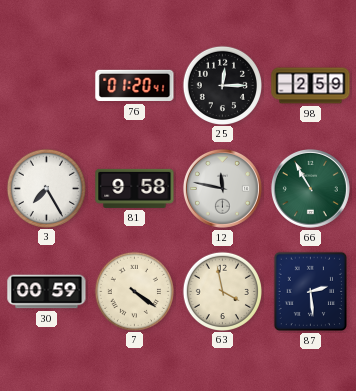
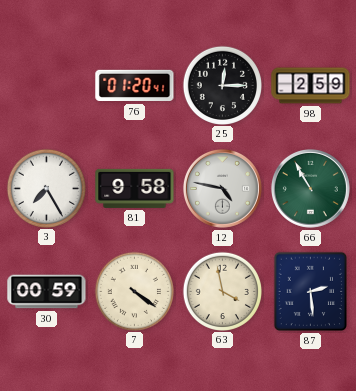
12: 11:47 -> 4:47
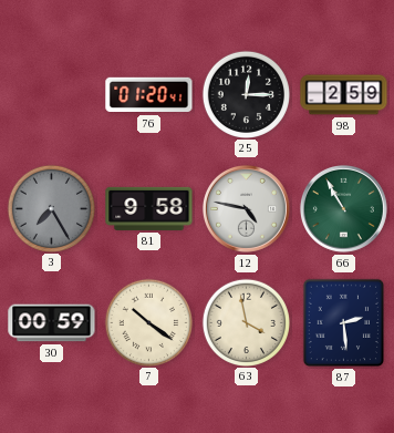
3 dial: white -> grey
7: 4:21 -> 10:21
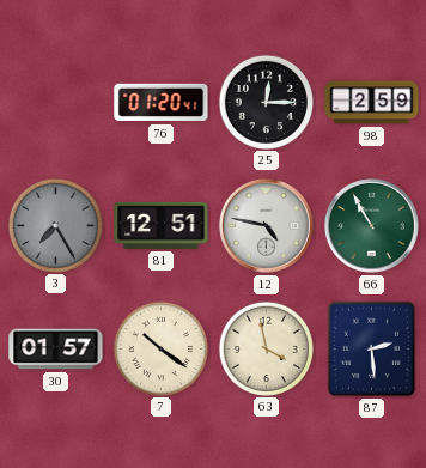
81: 9:58 -> 12:51
30: 00:59 -> 01:57
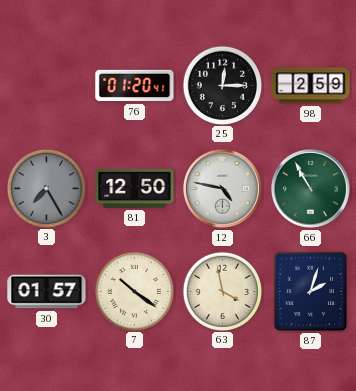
81: 12:51 -> 12:50
87: 2:29 -> 2:03
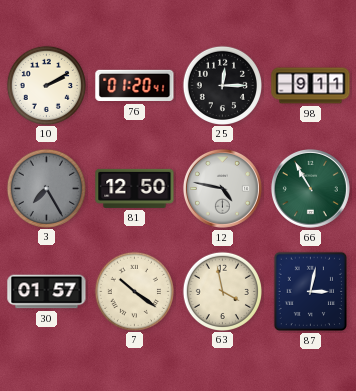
10: none -> 2:10
98: 2:59 -> 9:11
87: 2:03 -> 3:02
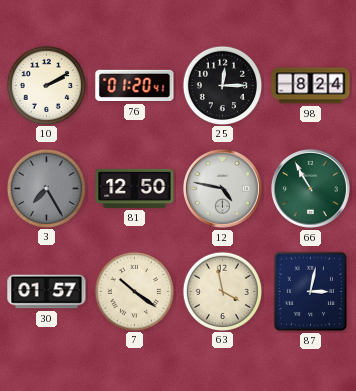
98: 9:11 -> 8:24
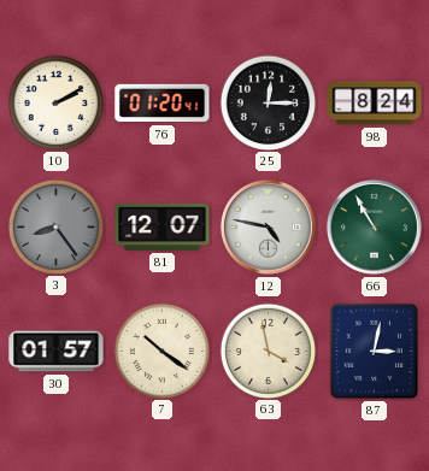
3: 7:25 -> 8:24
81: 12:50 -> 12:07
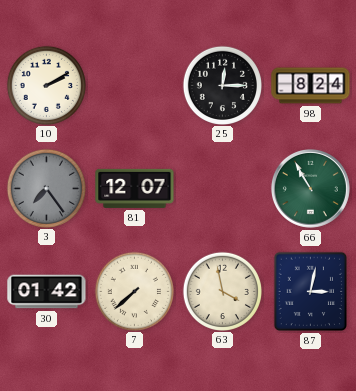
76: 01:20 -> none
3: 8:24 -> 7:24
12: 4:47 -> none
30: 01:57 -> 01:42
7: 10:21 -> 7:38
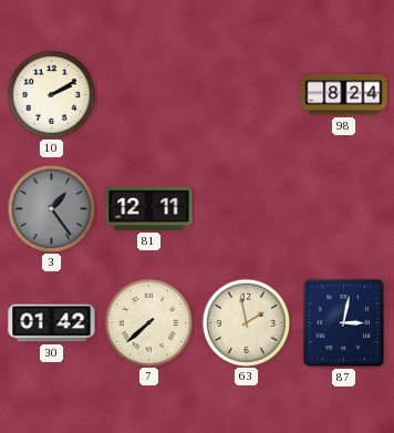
25: 12:15 -> none
3: 7:24 -> 1:24
81: 12:07 -> 12:11
66: 10:55 -> none
63: 3:58 -> 1:58
